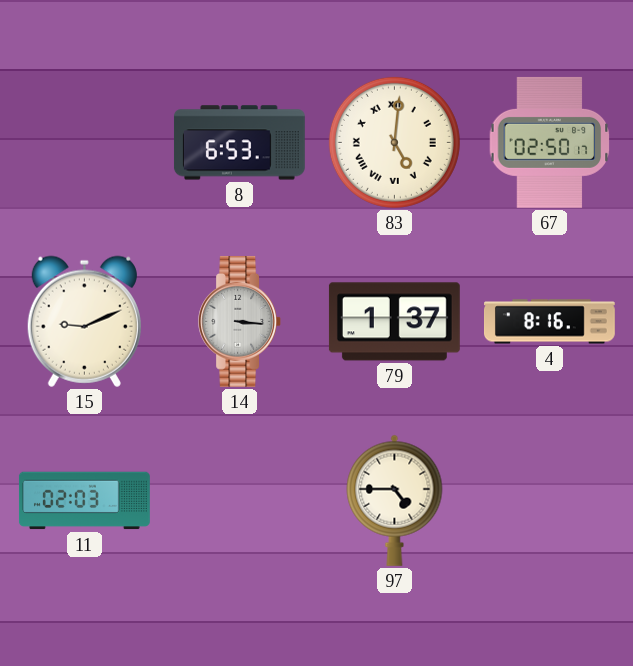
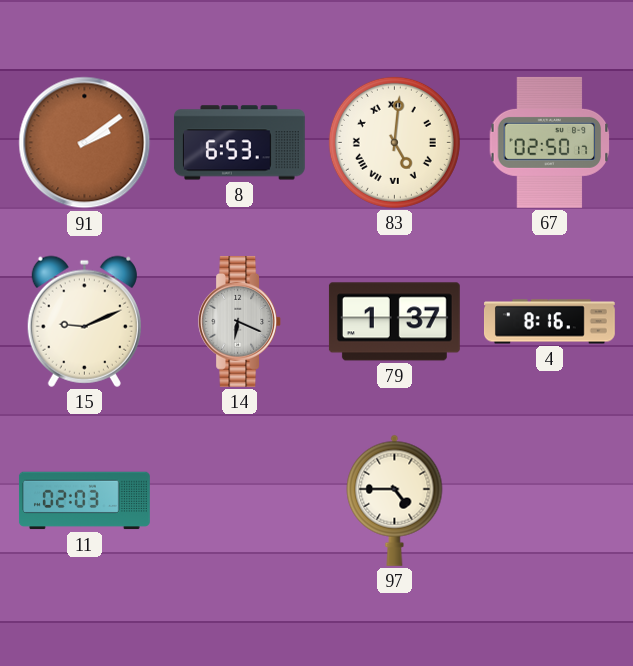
91: none -> 2:09
14: 3:16 -> 6:19
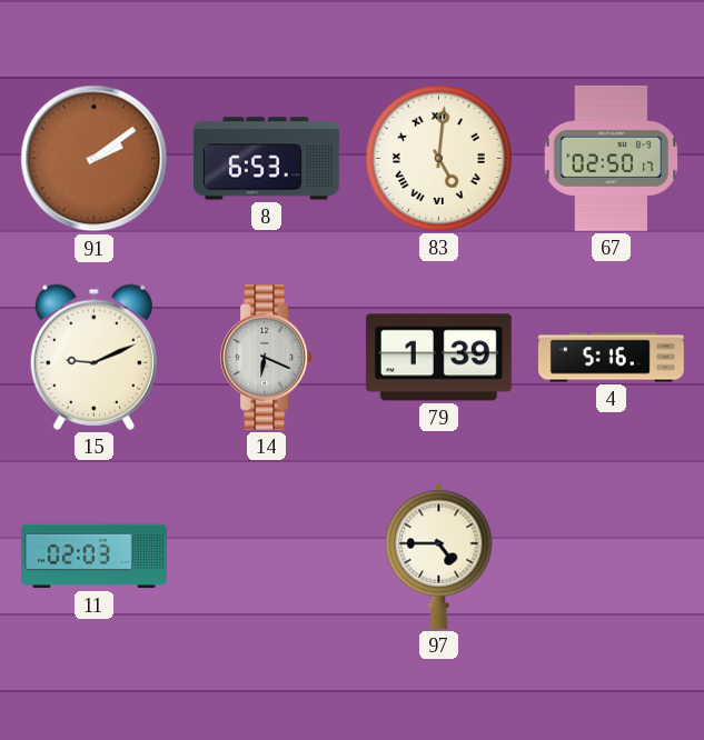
79: 1:37 -> 1:39
4: 8:16 -> 5:16
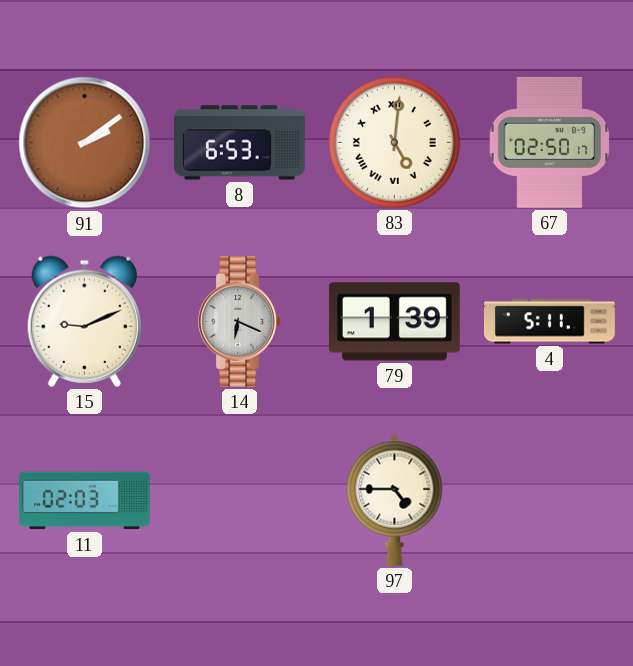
4: 5:16 -> 5:11
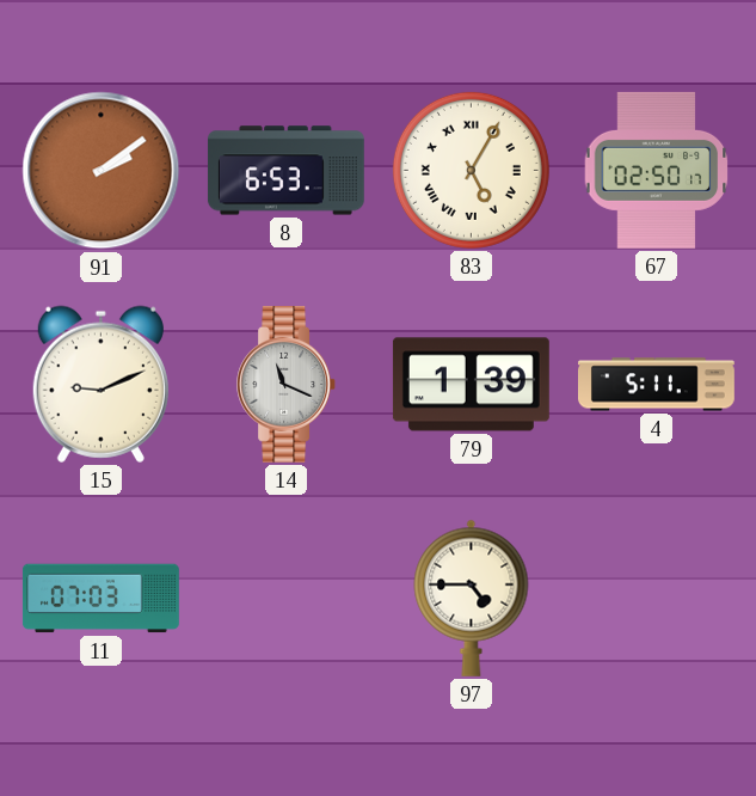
83: 5:01 -> 5:05
14: 6:19 -> 11:19
11: 02:03 -> 07:03
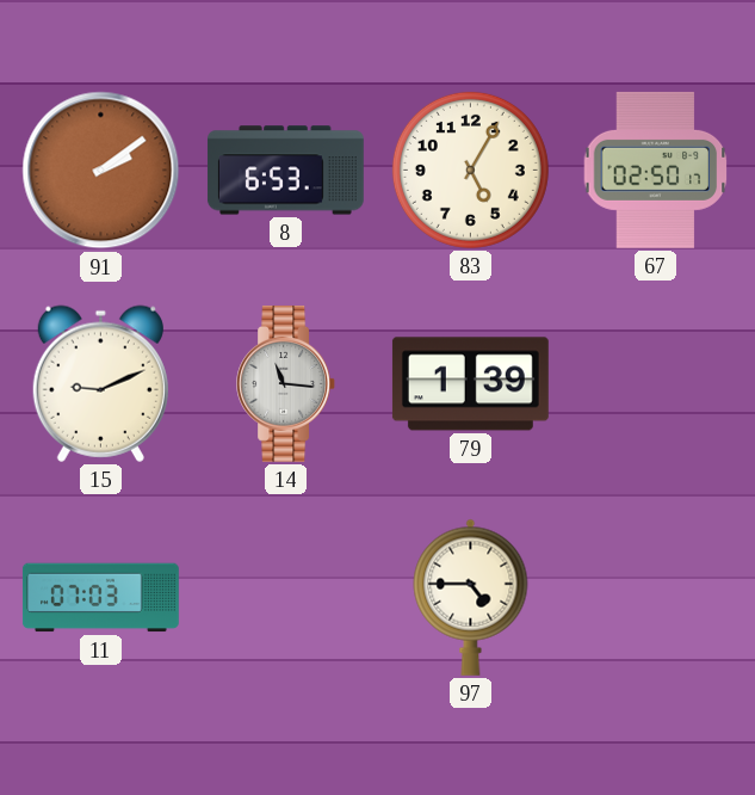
83 numerals: Roman -> Arabic
14: 11:19 -> 11:16
4: 5:11 -> none
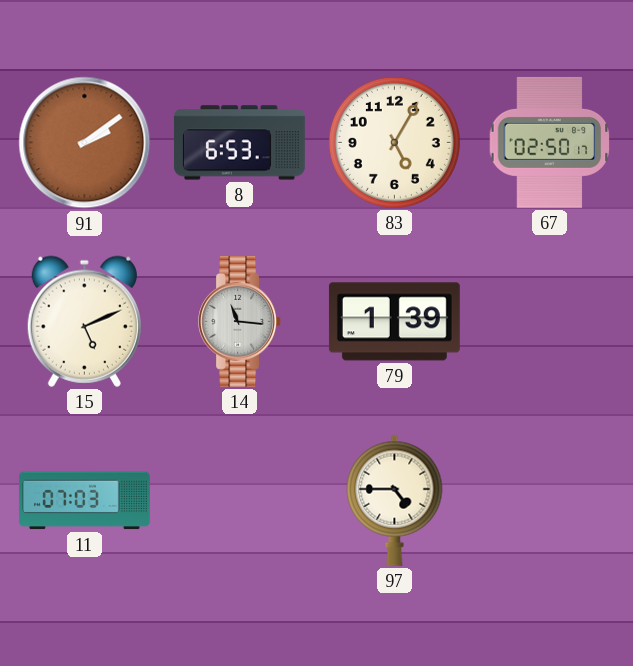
15: 9:11 -> 5:11
